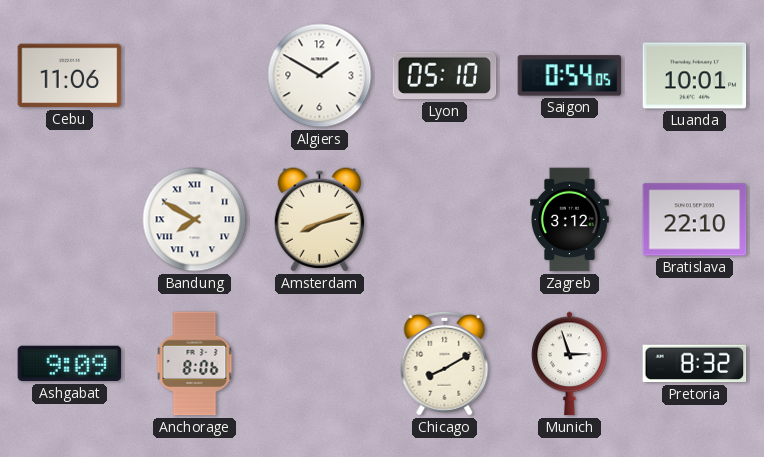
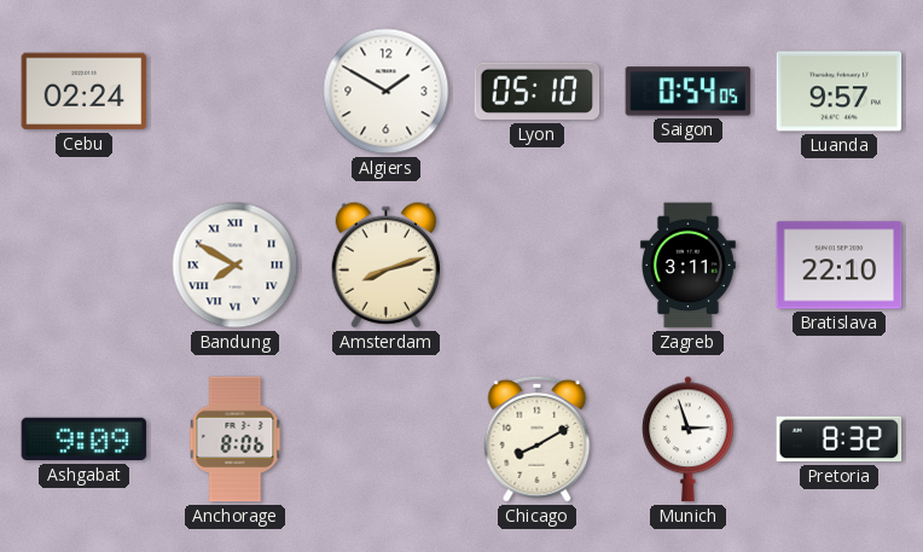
Cebu: 11:06 -> 02:24
Luanda: 10:01 -> 9:57
Zagreb: 3:12 -> 3:11
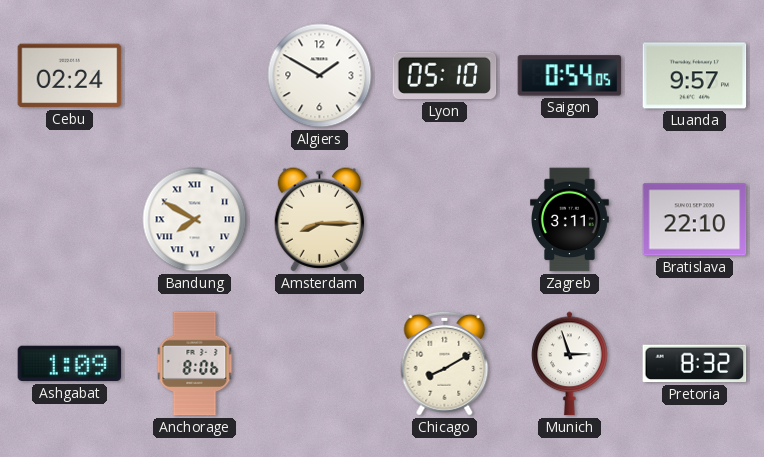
Amsterdam: 8:12 -> 8:15
Ashgabat: 9:09 -> 1:09
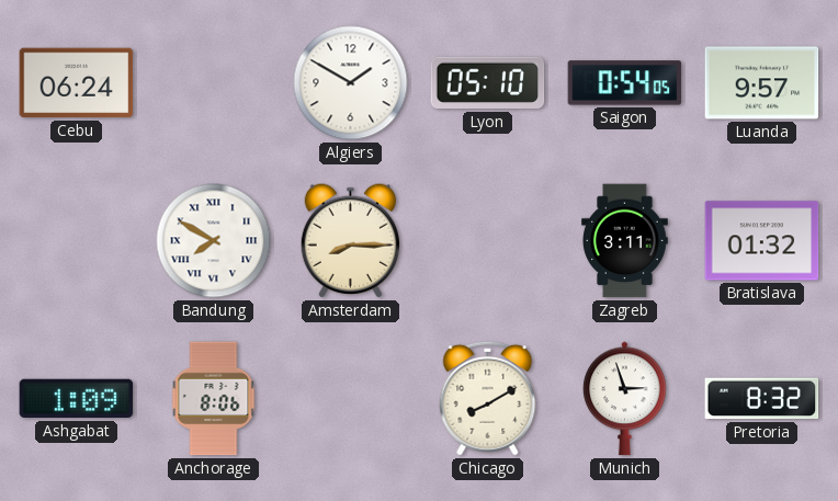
Cebu: 02:24 -> 06:24
Bratislava: 22:10 -> 01:32
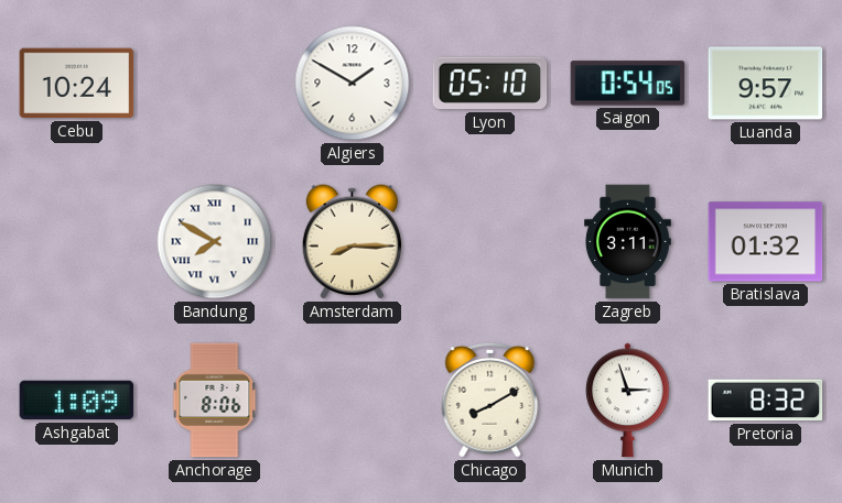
Cebu: 06:24 -> 10:24
